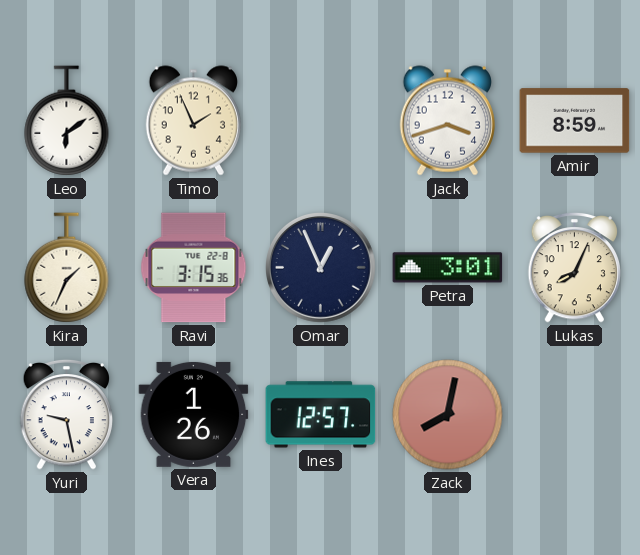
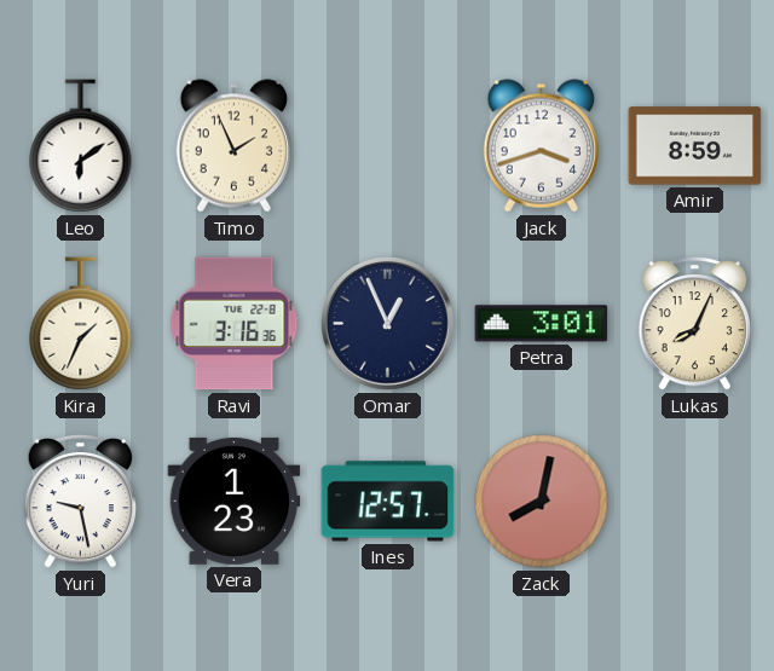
Ravi: 3:15 -> 3:16
Vera: 1:26 -> 1:23
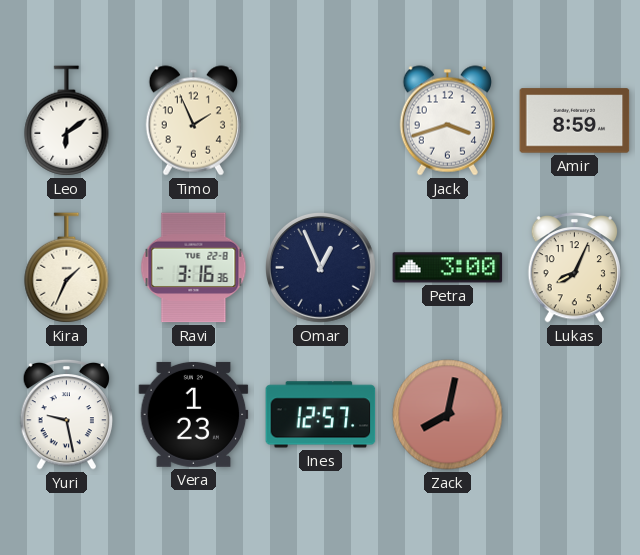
Petra: 3:01 -> 3:00
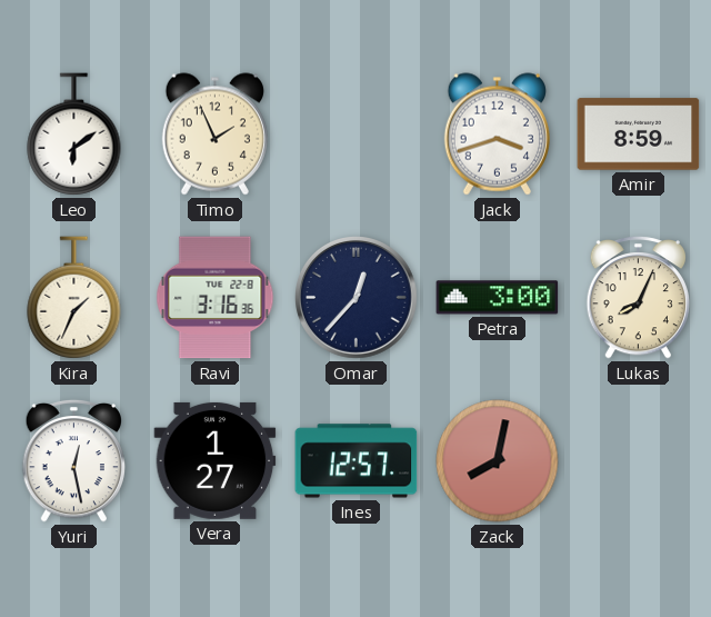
Omar: 12:56 -> 12:37
Yuri: 9:28 -> 12:28
Vera: 1:23 -> 1:27
